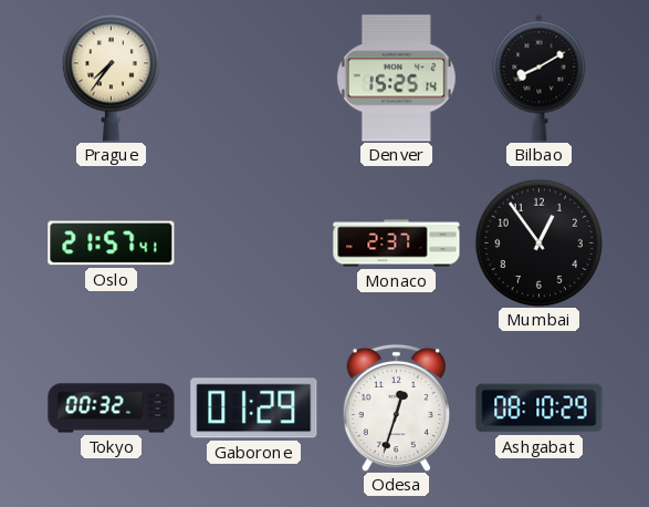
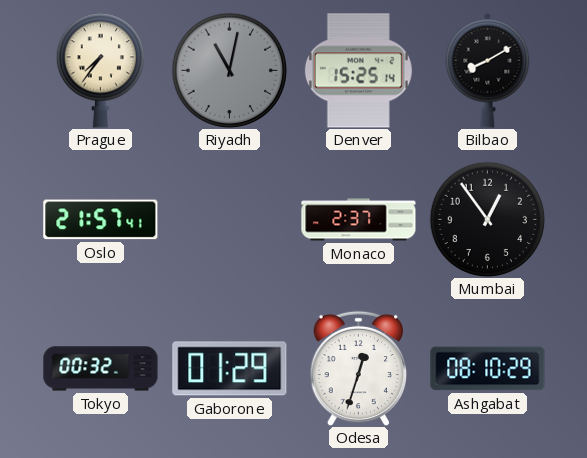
Riyadh: none -> 11:02
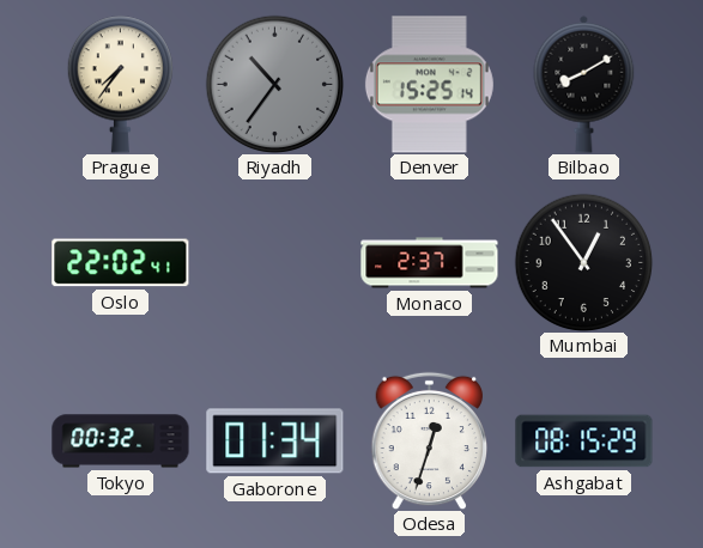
Riyadh: 11:02 -> 10:36
Oslo: 21:57 -> 22:02
Gaborone: 01:29 -> 01:34
Ashgabat: 08:10 -> 08:15
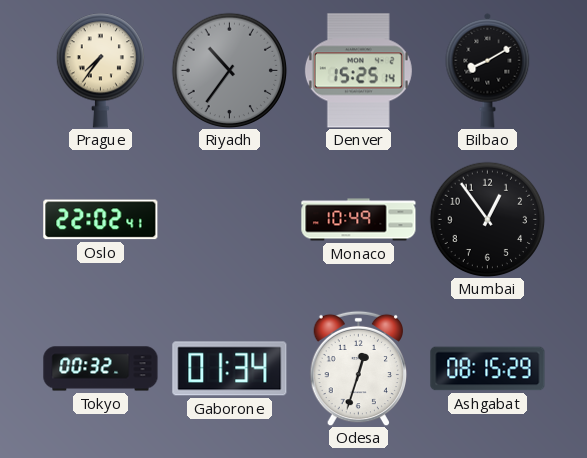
Monaco: 2:37 -> 10:49
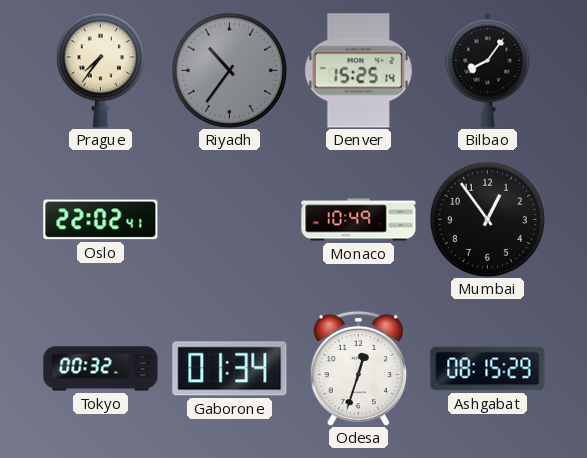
Bilbao: 8:10 -> 8:06
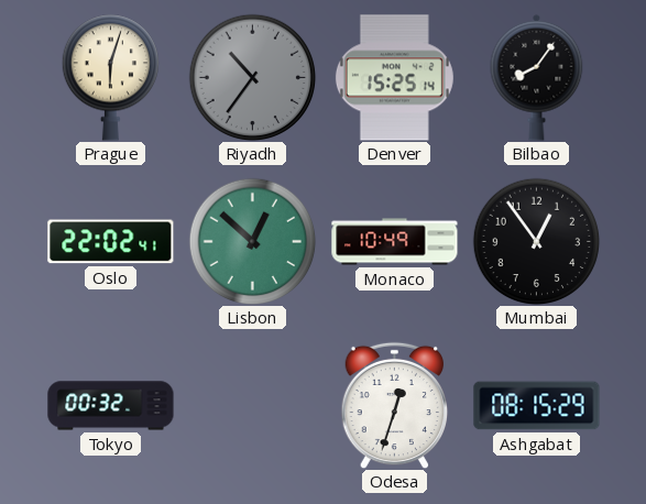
Prague: 7:36 -> 6:03
Lisbon: none -> 12:52
Gaborone: 01:34 -> none
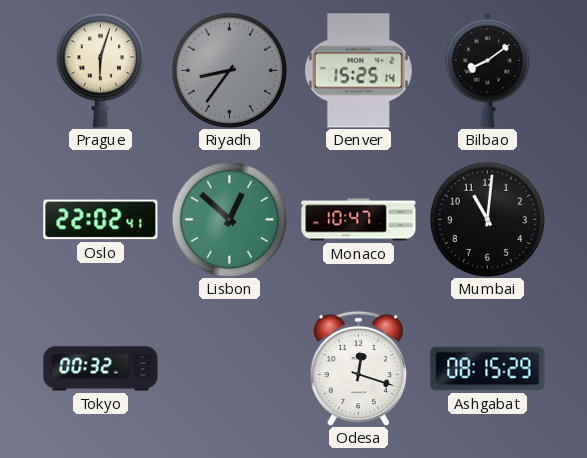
Riyadh: 10:36 -> 8:36
Bilbao: 8:06 -> 8:09
Monaco: 10:49 -> 10:47
Mumbai: 12:54 -> 11:01
Odesa: 12:33 -> 12:18
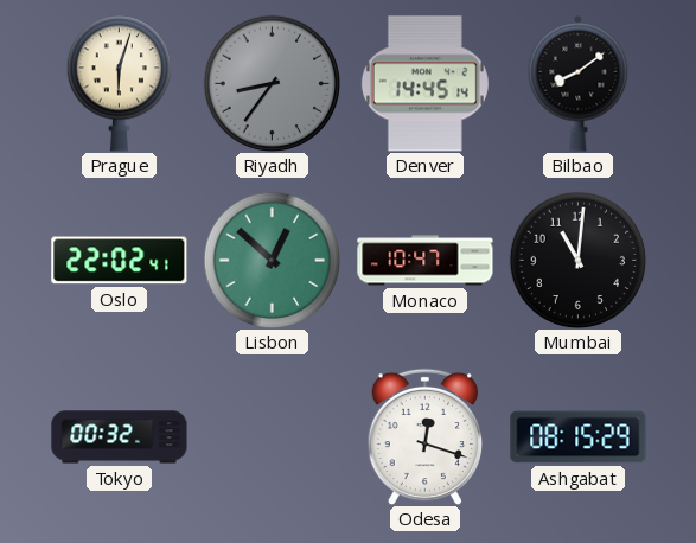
Denver: 15:25 -> 14:45
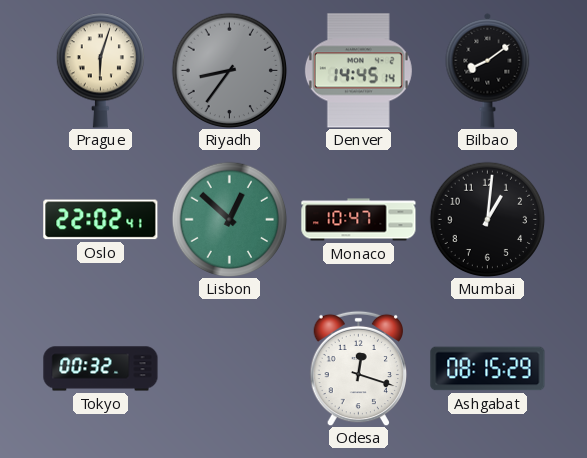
Mumbai: 11:01 -> 1:01
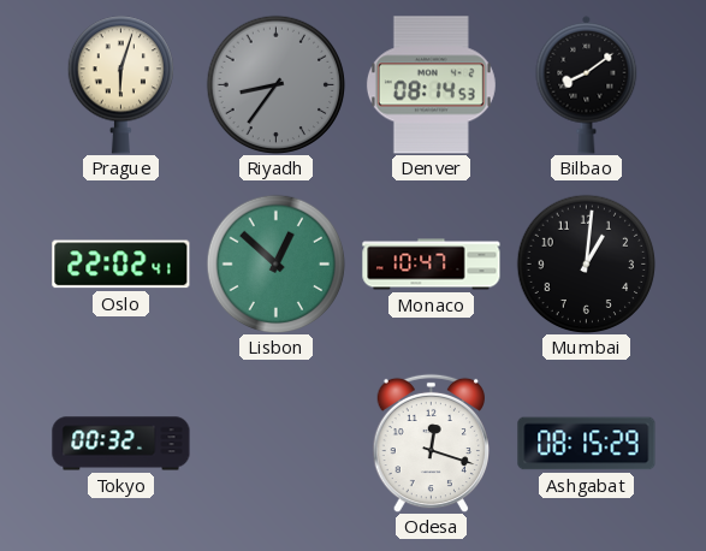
Denver: 14:45 -> 08:14
